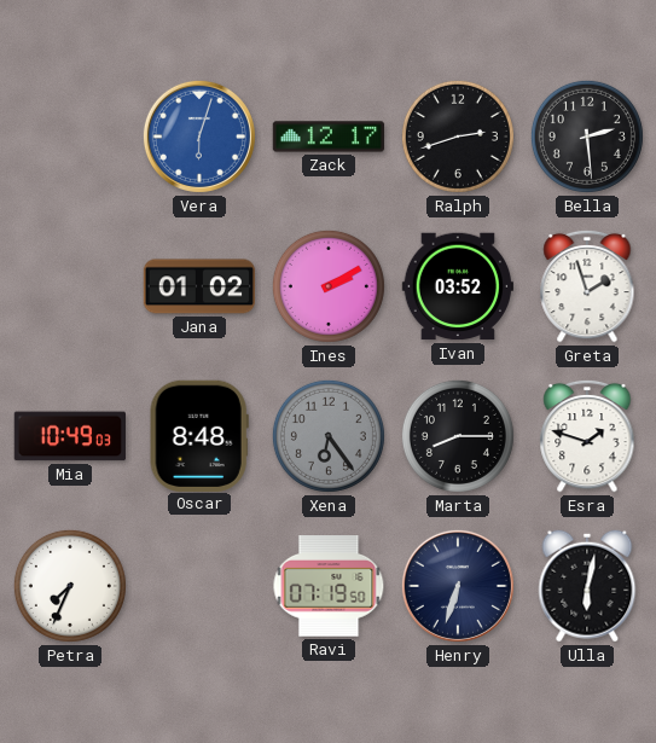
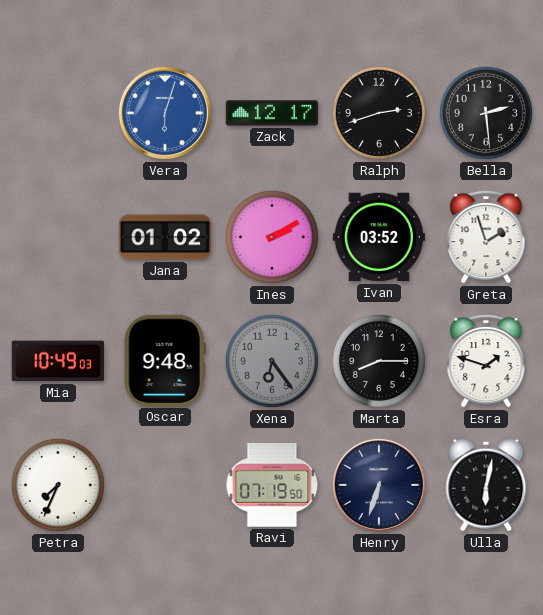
Oscar: 8:48 -> 9:48
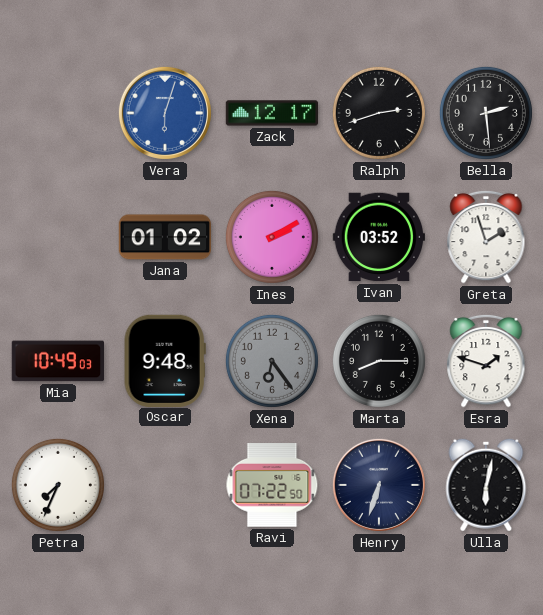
Ravi: 07:19 -> 07:22
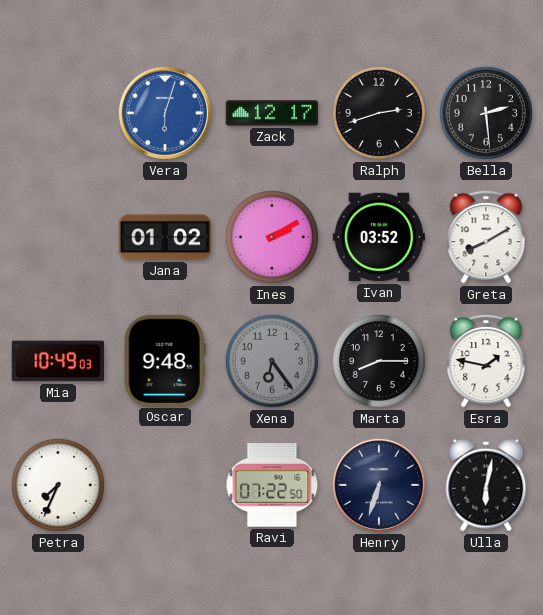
Greta: 1:57 -> 8:10
Esra: 1:48 -> 1:47
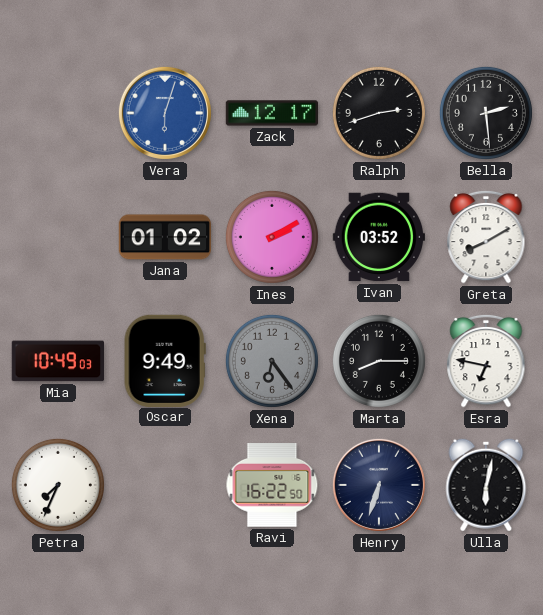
Oscar: 9:48 -> 9:49
Esra: 1:47 -> 6:47
Ravi: 07:22 -> 16:22
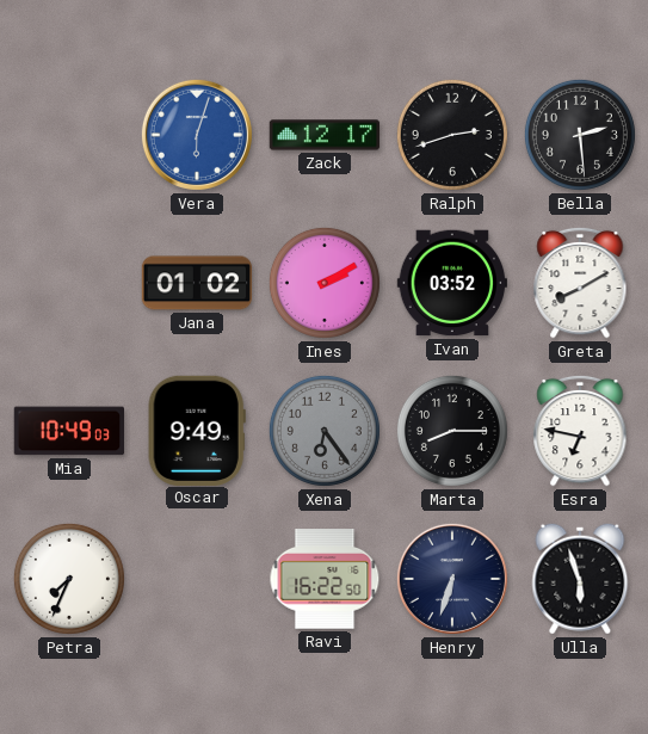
Ulla: 6:02 -> 5:57
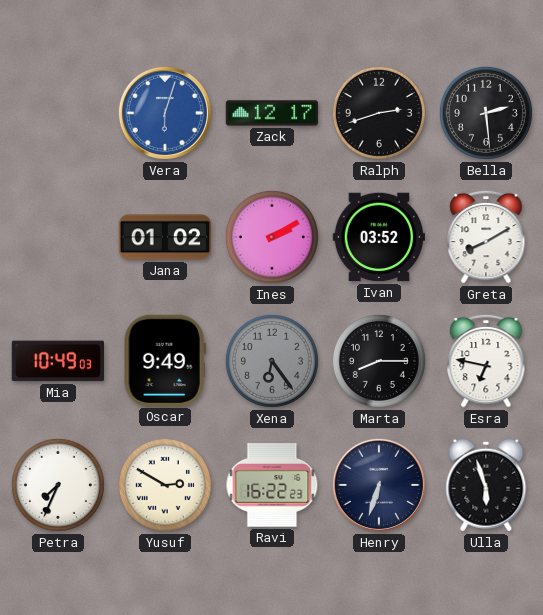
Yusuf: none -> 2:50
Ravi: 16:22:50 -> 16:22:23
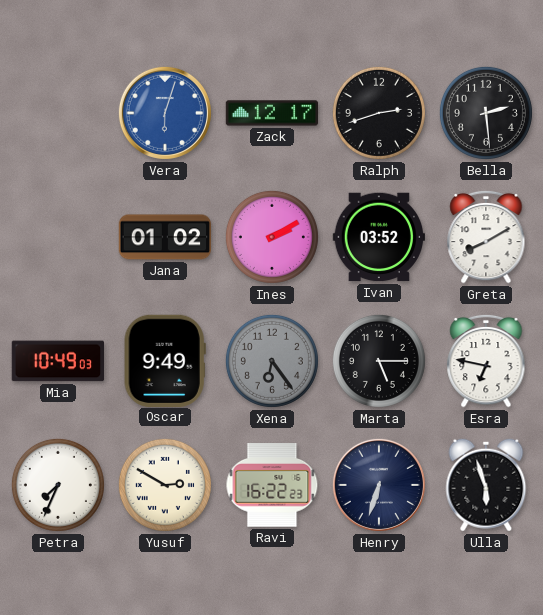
Marta: 8:15 -> 5:15
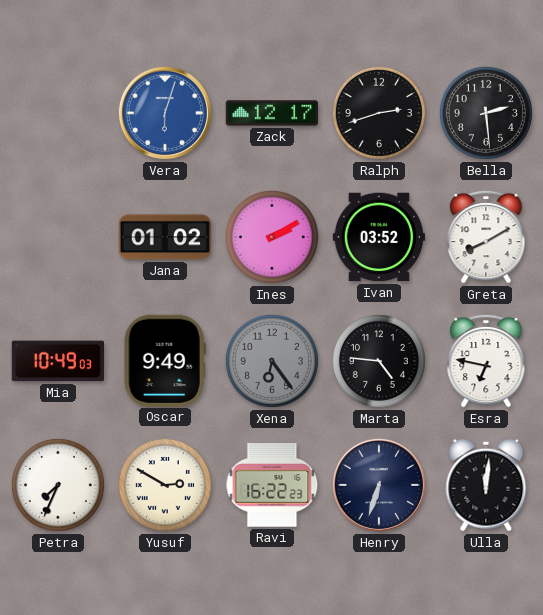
Marta: 5:15 -> 4:46
Ulla: 5:57 -> 12:01
